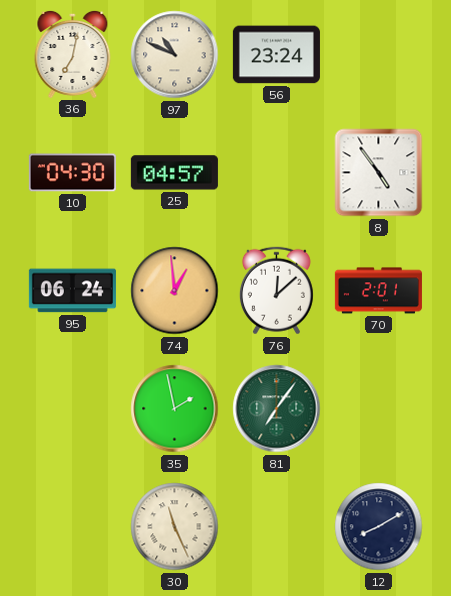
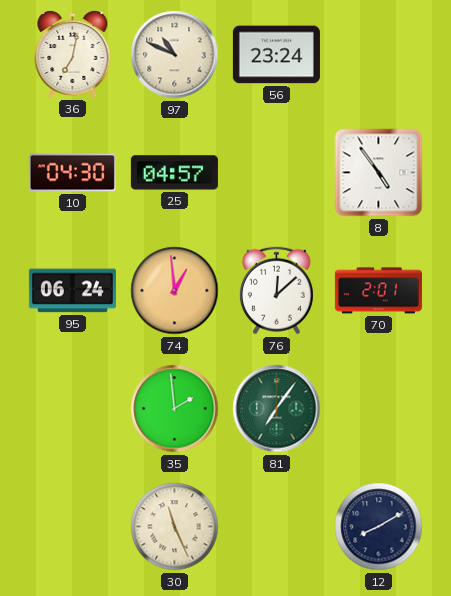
35: 1:58 -> 1:59
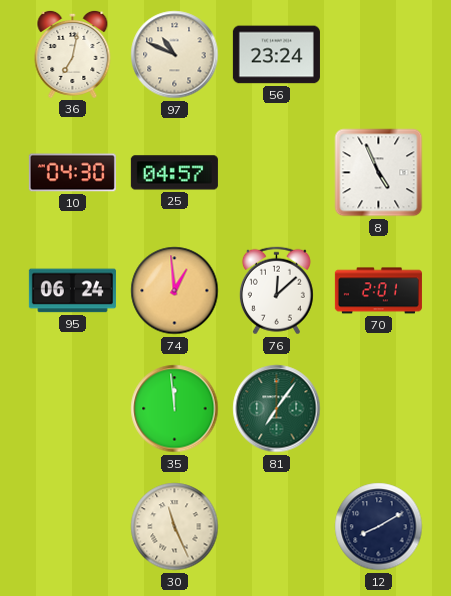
8: 4:54 -> 4:56
35: 1:59 -> 11:59
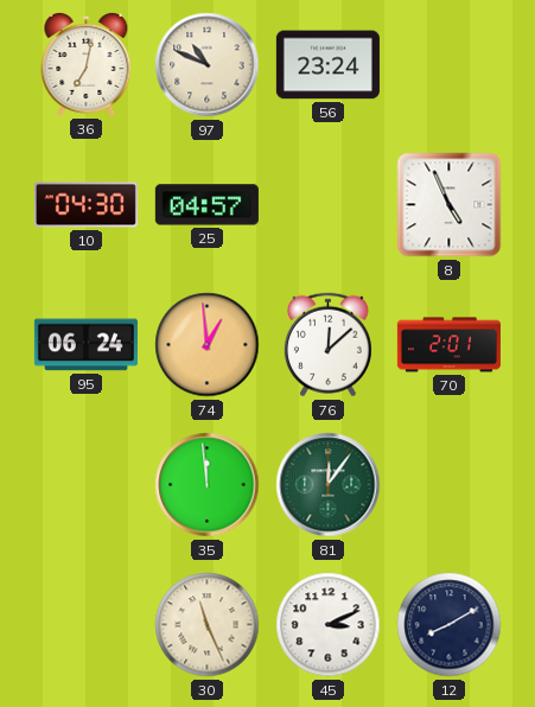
81: 7:06 -> 12:06
45: none -> 3:11
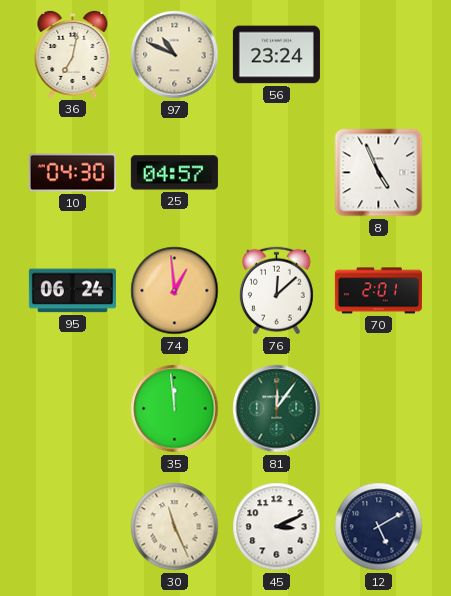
12: 8:10 -> 5:10
